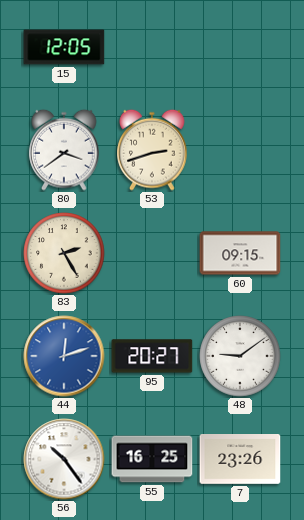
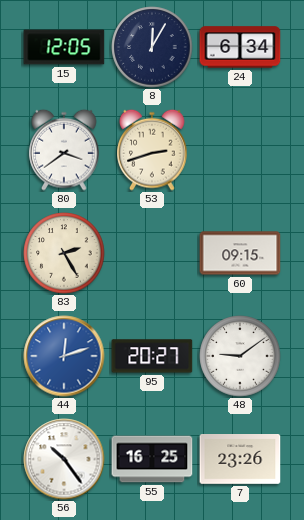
8: none -> 12:05
24: none -> 6:34
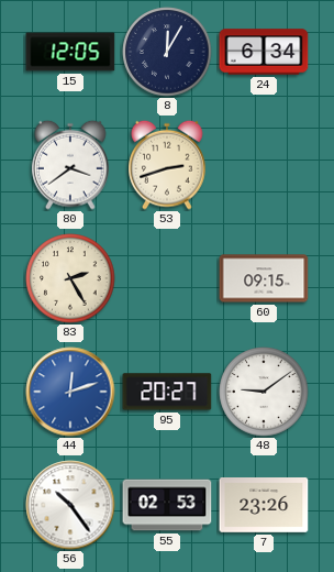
55: 16:25 -> 02:53
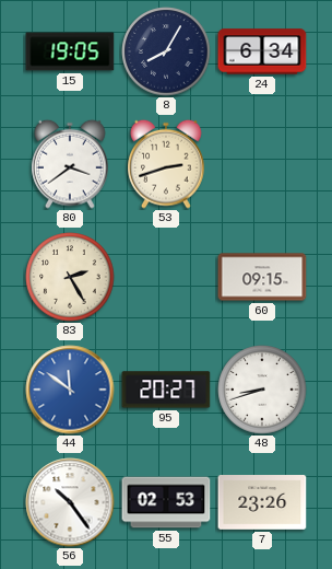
15: 12:05 -> 19:05
8: 12:05 -> 8:05
44: 12:12 -> 11:51
48: 9:09 -> 8:42
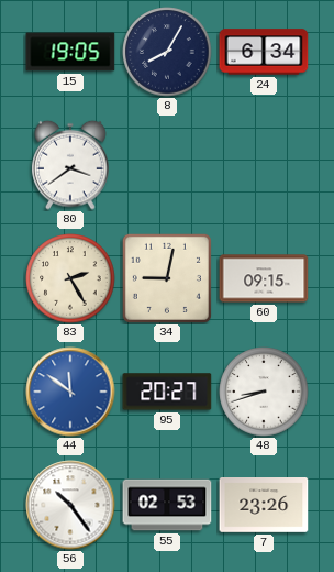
53: 2:42 -> none
34: none -> 9:02
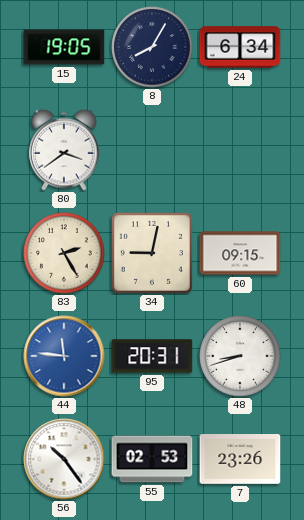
44: 11:51 -> 11:46
95: 20:27 -> 20:31
